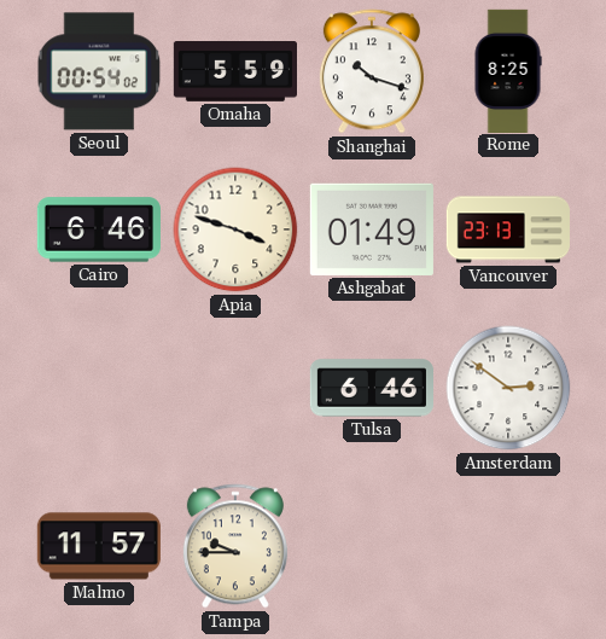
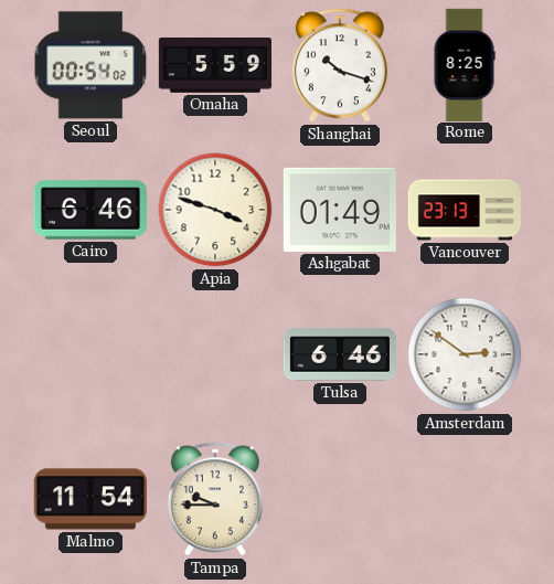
Malmo: 11:57 -> 11:54
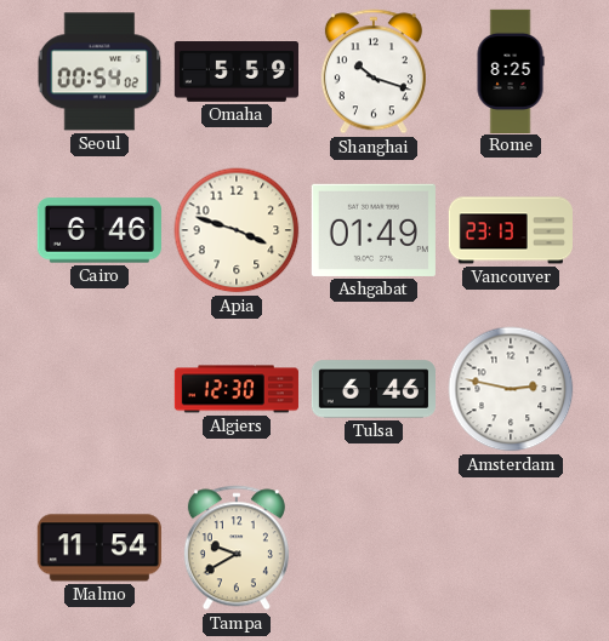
Algiers: none -> 12:30
Amsterdam: 2:51 -> 2:47
Tampa: 9:45 -> 9:40
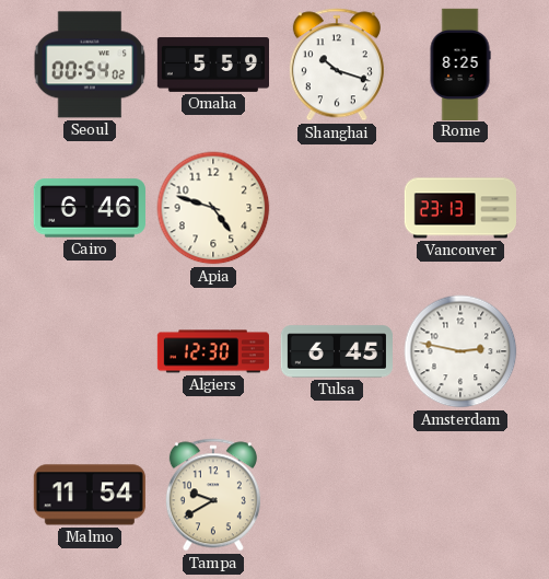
Apia: 3:48 -> 4:48
Ashgabat: 01:49 -> none
Tulsa: 6:46 -> 6:45
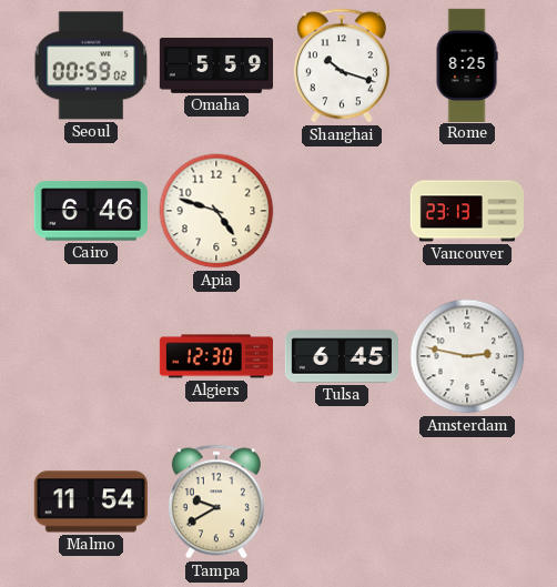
Seoul: 00:54 -> 00:59
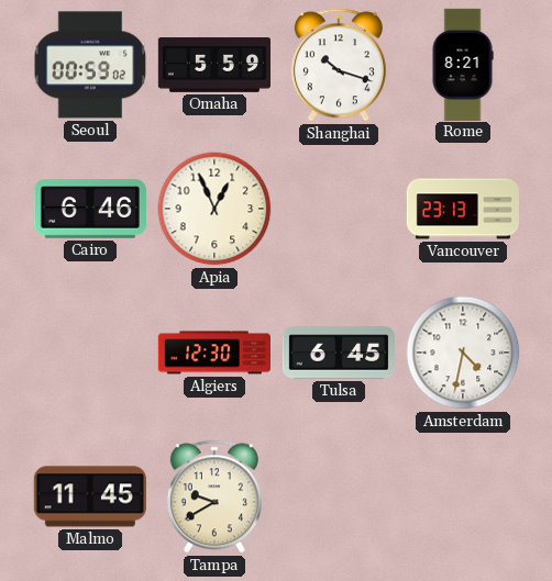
Rome: 8:25 -> 8:21
Apia: 4:48 -> 12:56
Amsterdam: 2:47 -> 4:32
Malmo: 11:54 -> 11:45
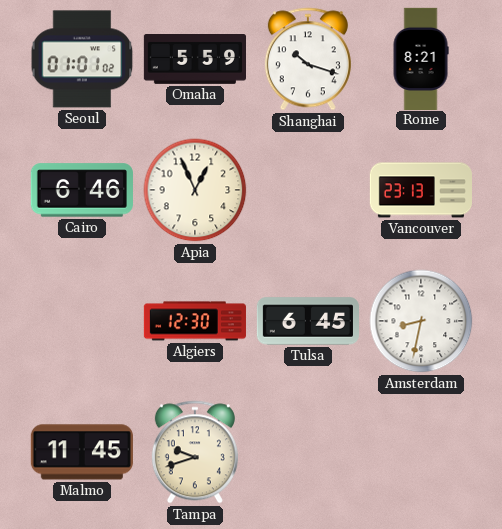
Seoul: 00:59 -> 01:01
Amsterdam: 4:32 -> 8:32
Tampa: 9:40 -> 9:42
